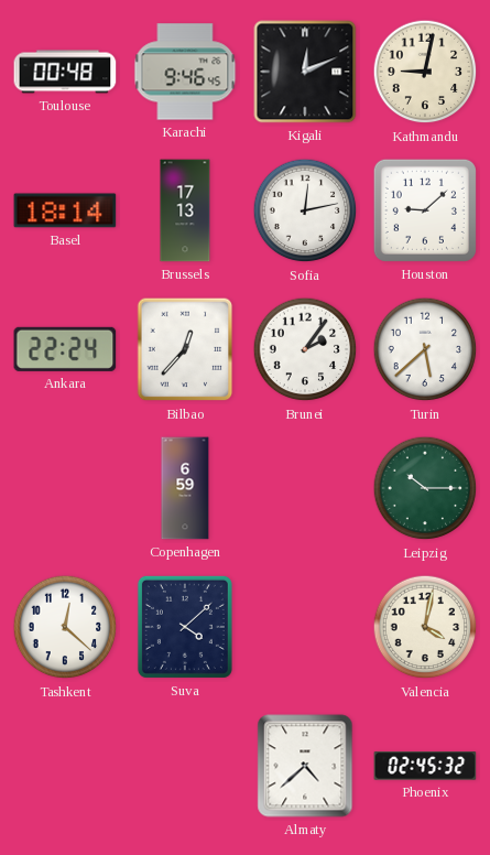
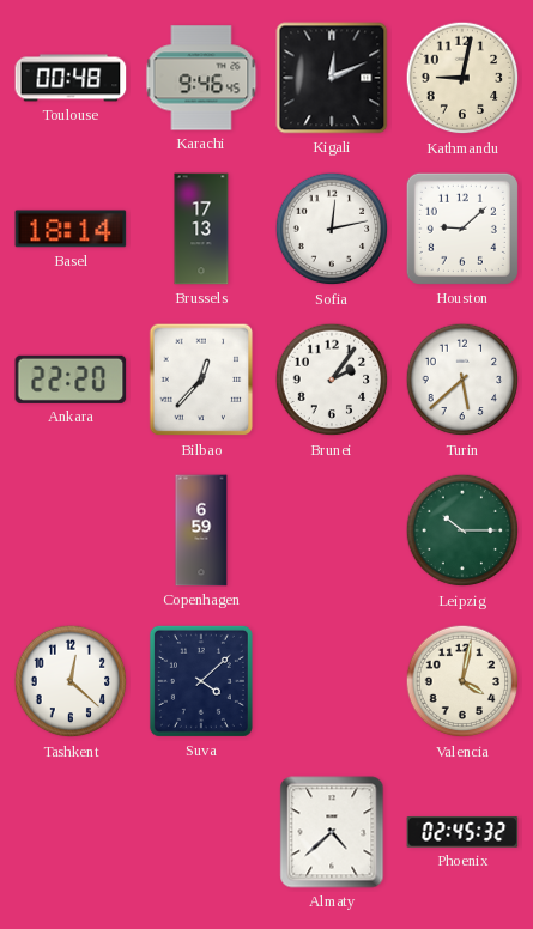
Ankara: 22:24 -> 22:20
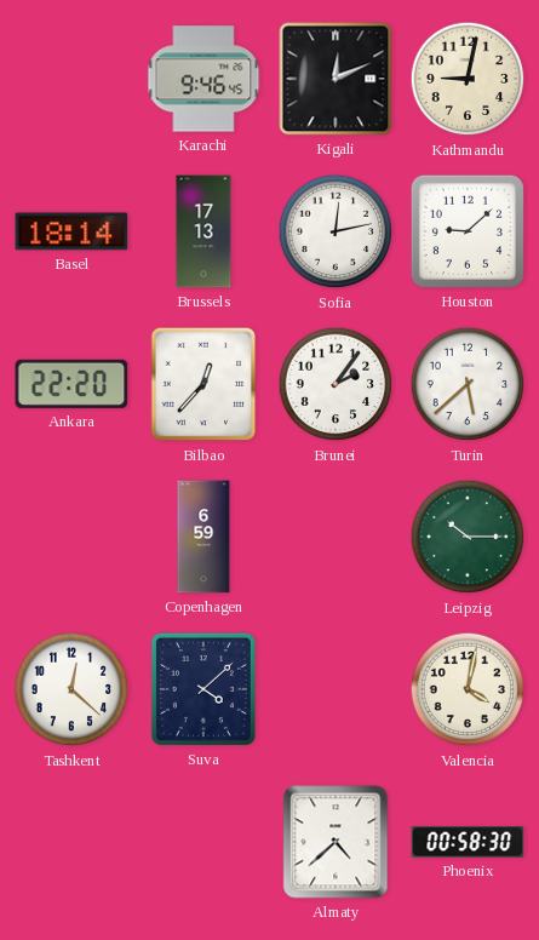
Toulouse: 00:48 -> none
Phoenix: 02:45 -> 00:58
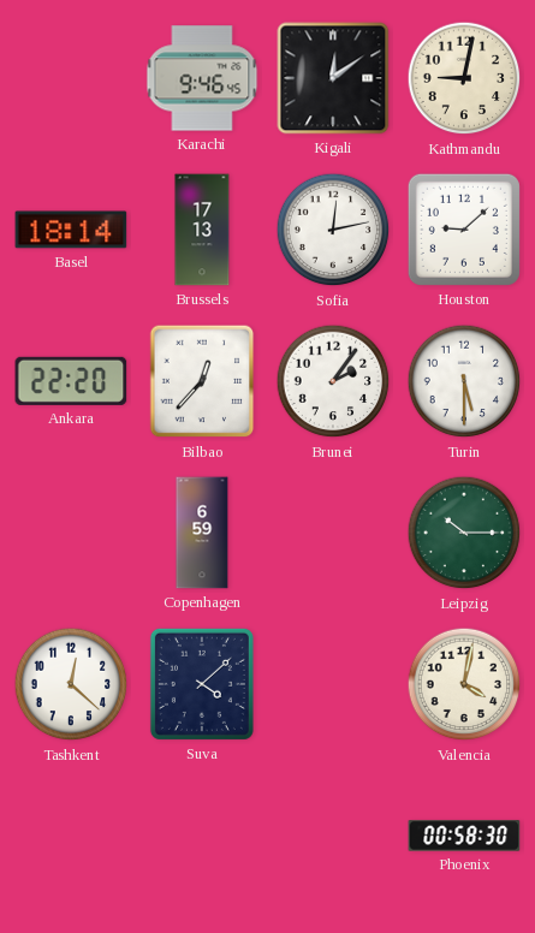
Kigali: 12:11 -> 12:09
Turin: 5:38 -> 5:30
Almaty: 4:38 -> none
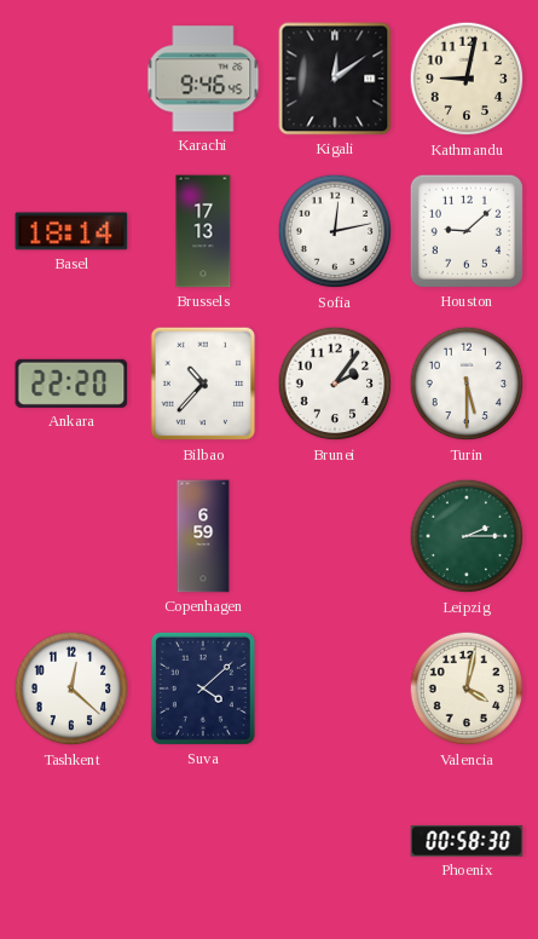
Bilbao: 12:37 -> 10:37
Leipzig: 10:15 -> 2:15
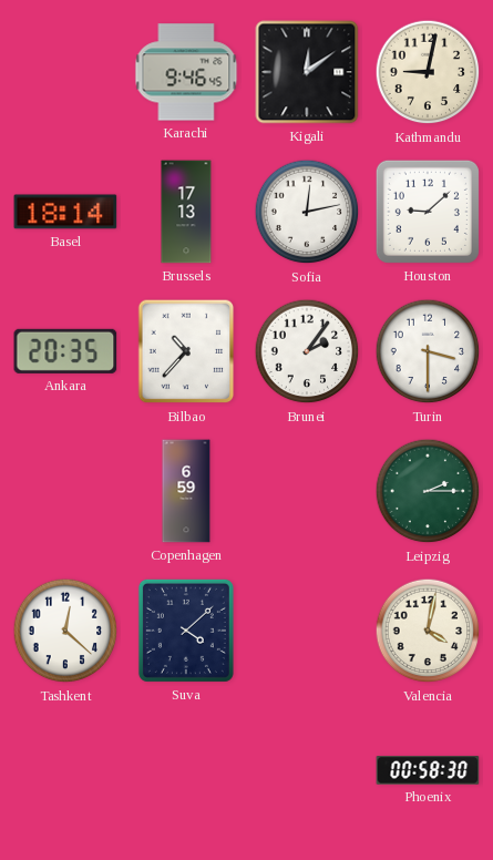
Ankara: 22:20 -> 20:35
Turin: 5:30 -> 3:30
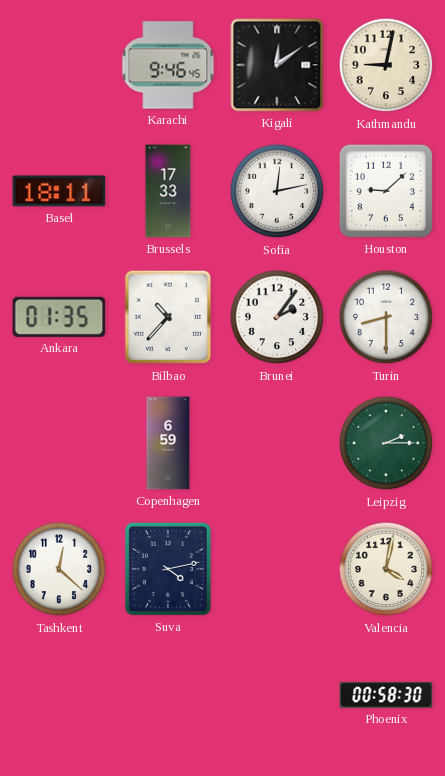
Basel: 18:14 -> 18:11
Brussels: 17:13 -> 17:33
Ankara: 20:35 -> 01:35
Turin: 3:30 -> 8:30
Suva: 4:08 -> 4:13
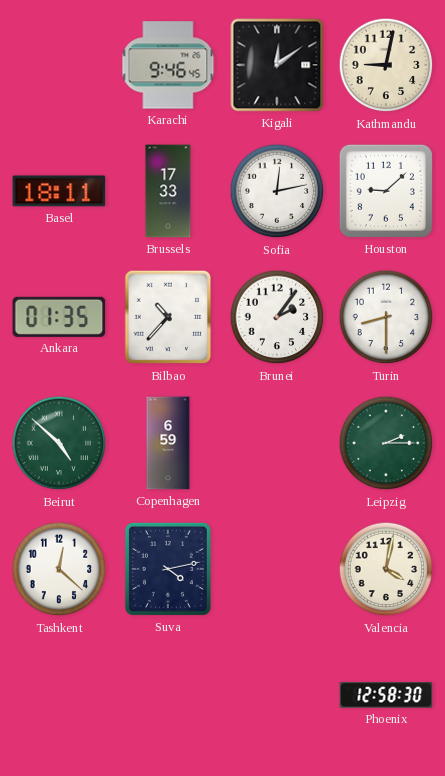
Beirut: none -> 4:52
Phoenix: 00:58 -> 12:58
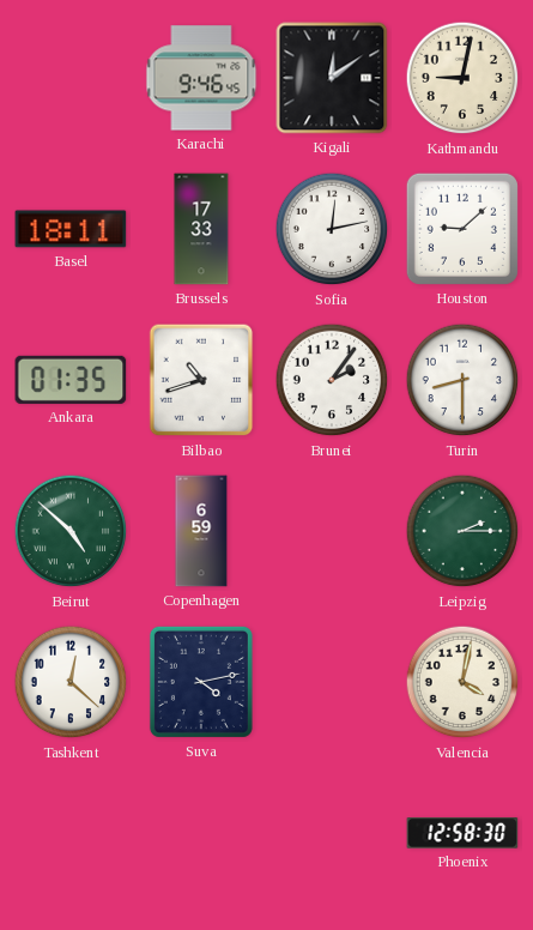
Bilbao: 10:37 -> 10:42
